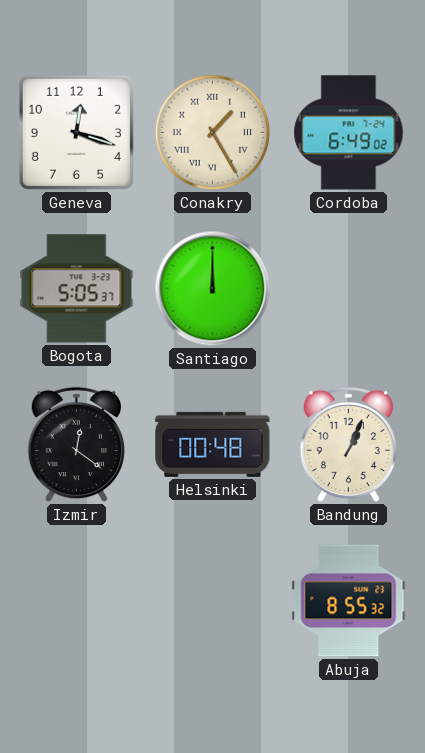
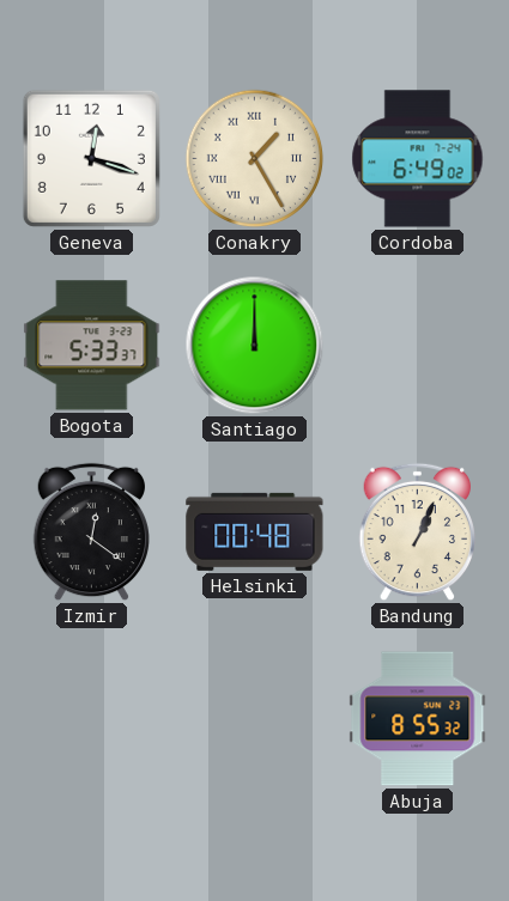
Bogota: 5:05 -> 5:33
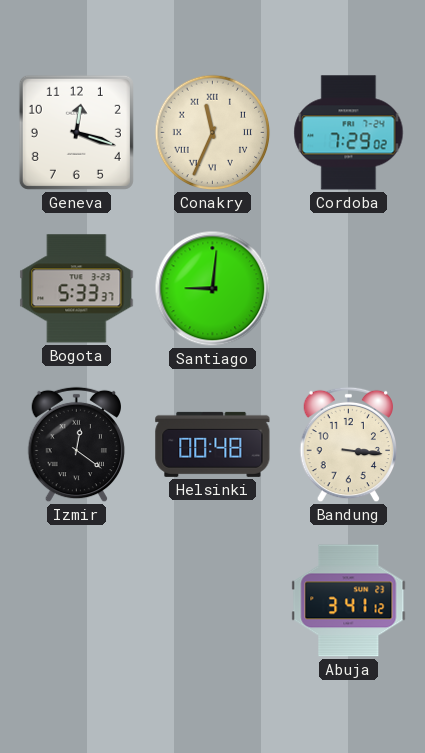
Conakry: 1:25 -> 11:34
Cordoba: 6:49 -> 7:29
Santiago: 12:00 -> 9:01
Bandung: 1:04 -> 3:16
Abuja: 8:55 -> 3:41
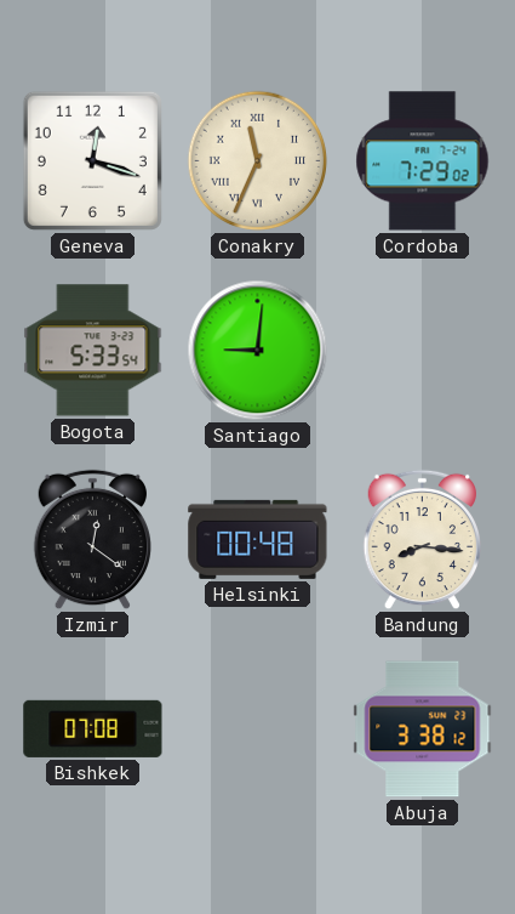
Bogota: 5:33:37 -> 5:33:54
Bandung: 3:16 -> 8:16
Bishkek: none -> 07:08
Abuja: 3:41 -> 3:38
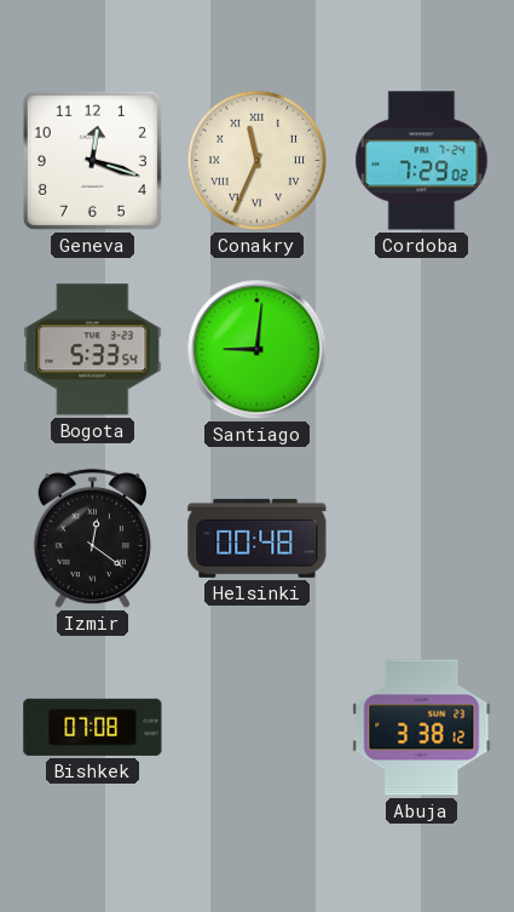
Bandung: 8:16 -> none
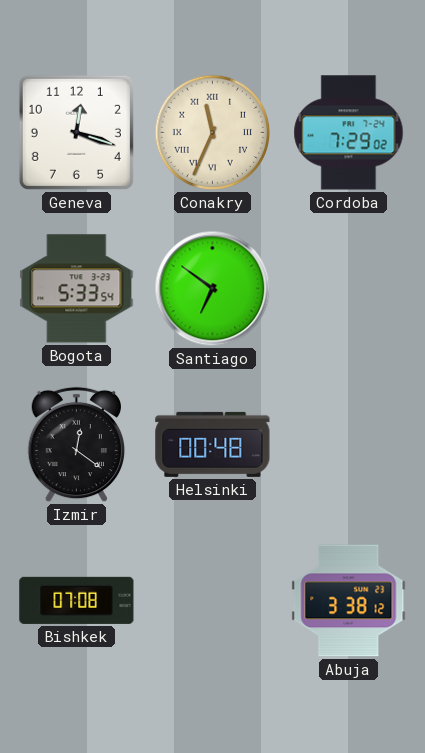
Santiago: 9:01 -> 6:51
